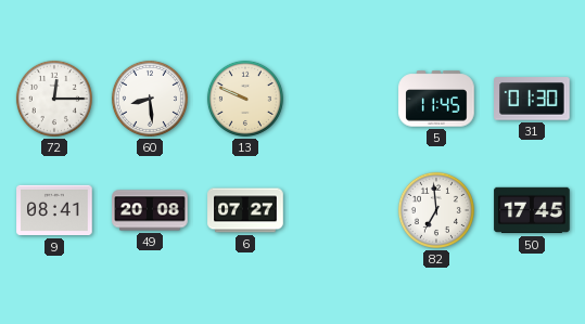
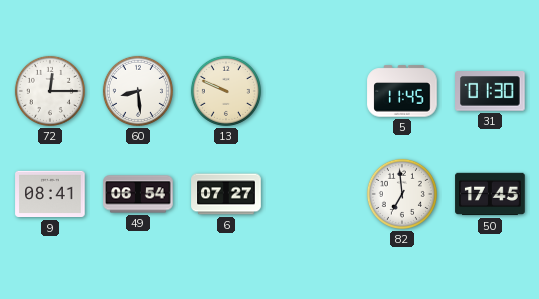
49: 20:08 -> 06:54
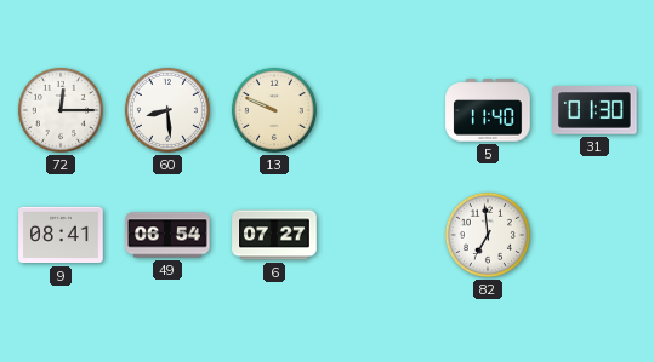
5: 11:45 -> 11:40
50: 17:45 -> none
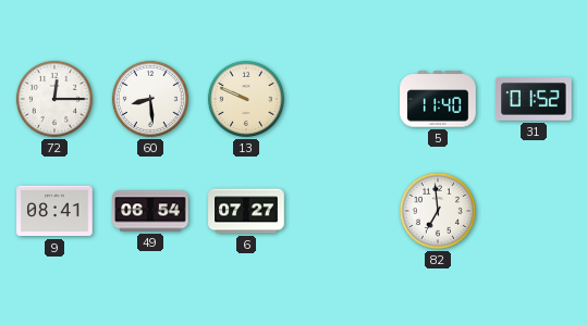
31: 01:30 -> 01:52
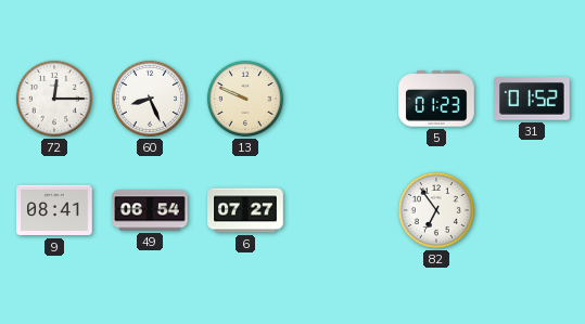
60: 8:29 -> 8:26
5: 11:40 -> 01:23
82: 6:59 -> 6:54
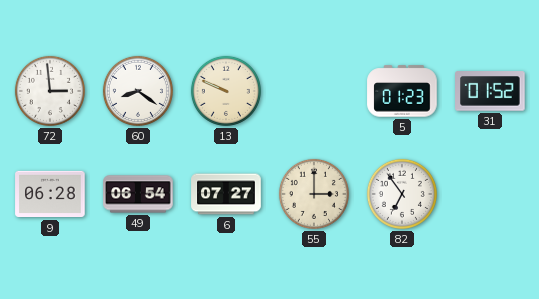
72: 12:15 -> 2:59
60: 8:26 -> 8:21
9: 08:41 -> 06:28
55: none -> 3:00
